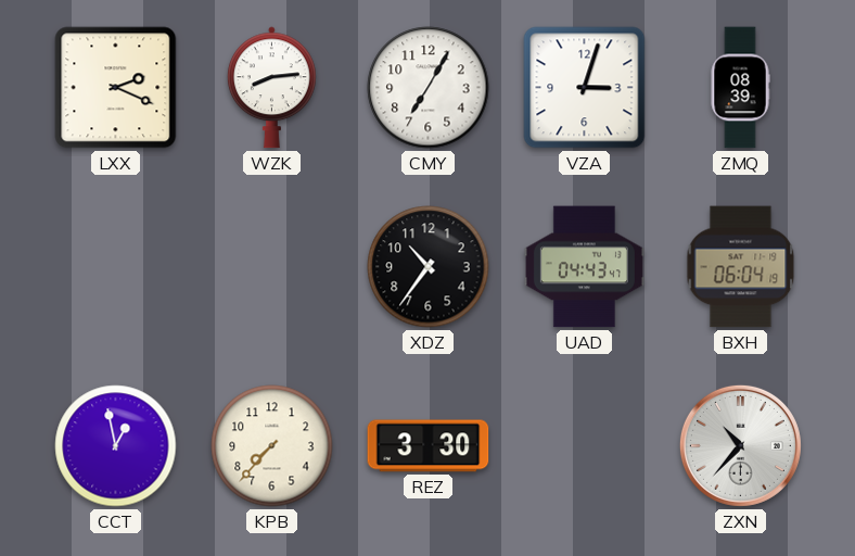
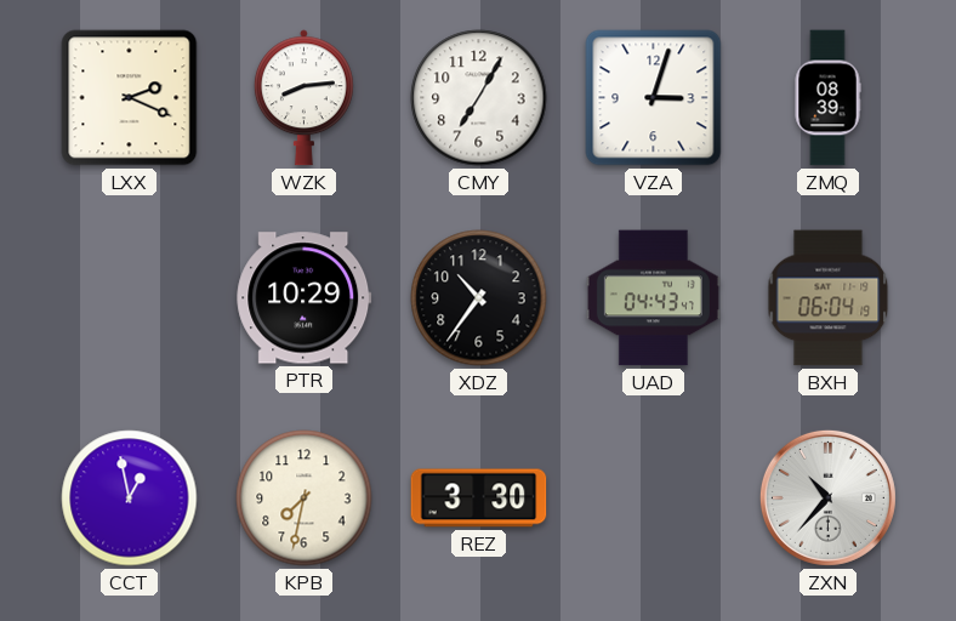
PTR: none -> 10:29
KPB: 7:37 -> 7:32
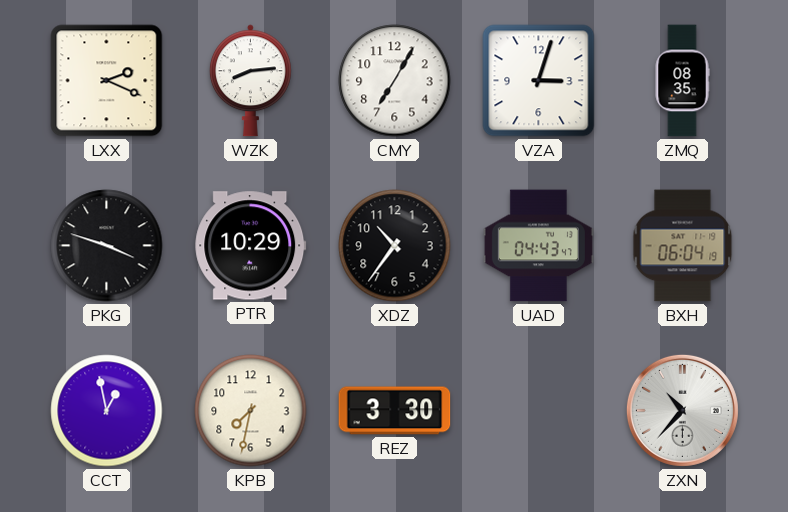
ZMQ: 08:39 -> 08:35
PKG: none -> 3:48
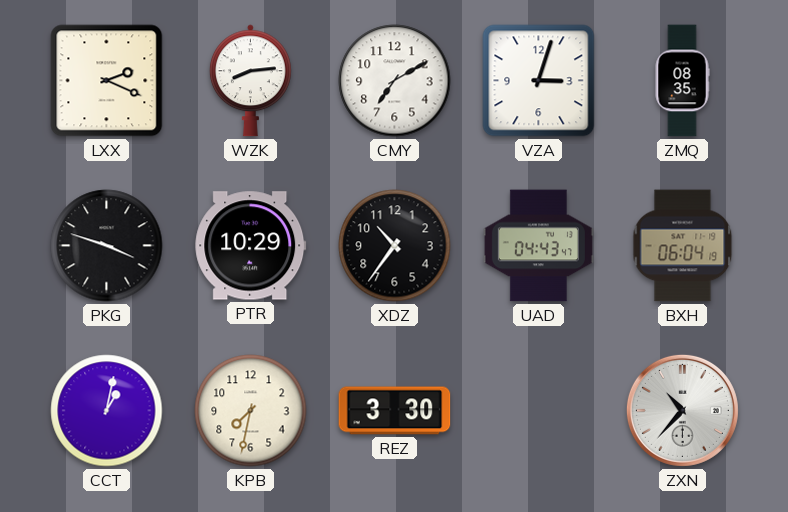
CMY: 7:05 -> 7:10
CCT: 12:58 -> 1:02
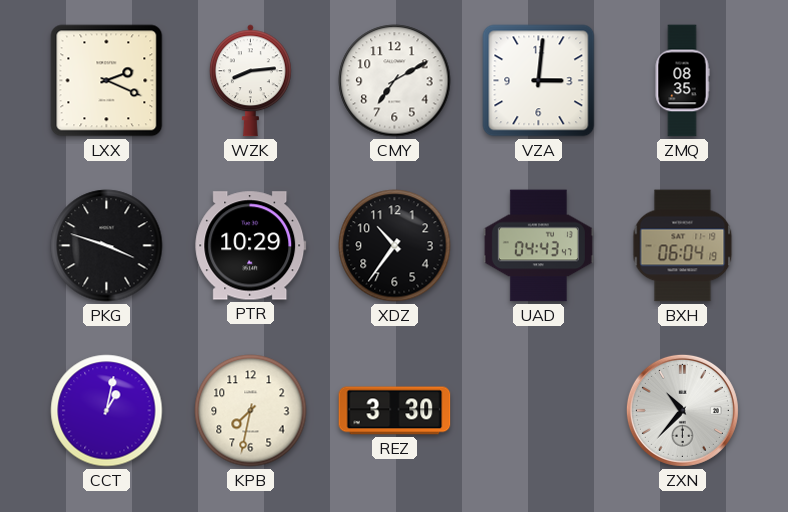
VZA: 3:03 -> 3:01
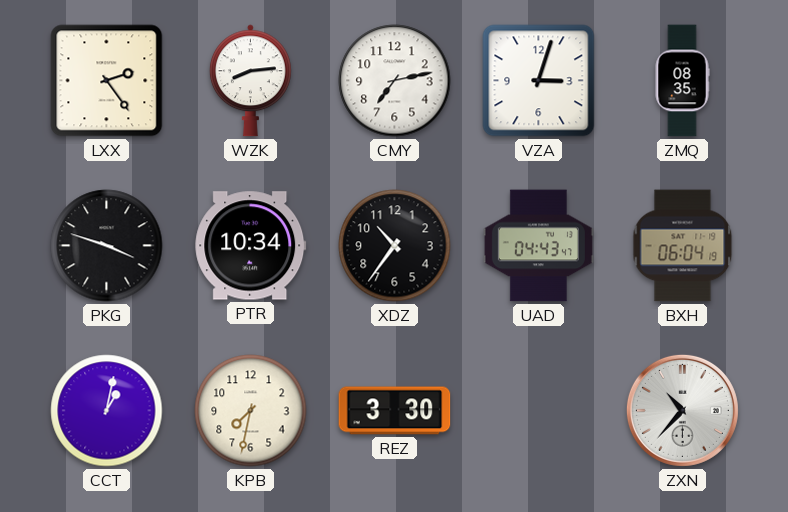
LXX: 2:19 -> 2:24
CMY: 7:10 -> 7:13
VZA: 3:01 -> 3:03
PTR: 10:29 -> 10:34
